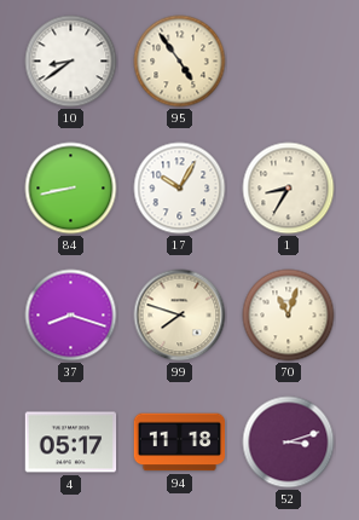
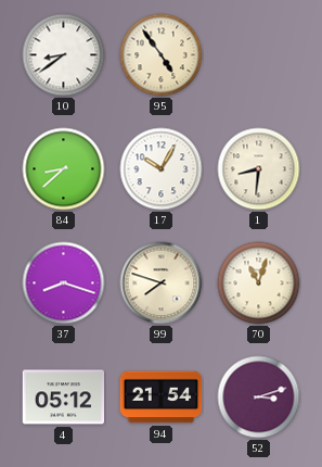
84: 8:43 -> 8:38
1: 8:35 -> 8:31
4: 05:17 -> 05:12
94: 11:18 -> 21:54
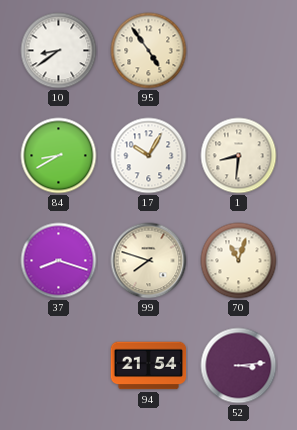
84: 8:38 -> 8:40
4: 05:12 -> none
52: 3:12 -> 3:14
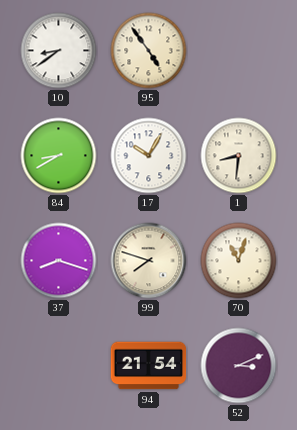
52: 3:14 -> 3:11
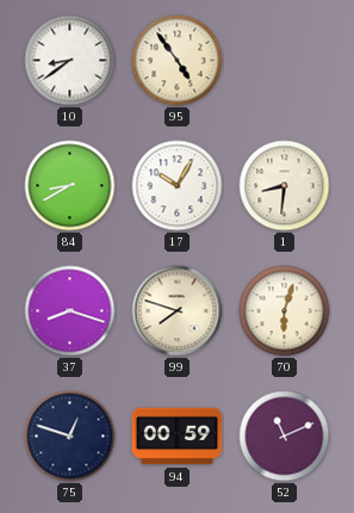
70: 11:03 -> 6:03
75: none -> 12:48
94: 21:54 -> 00:59
52: 3:11 -> 11:11
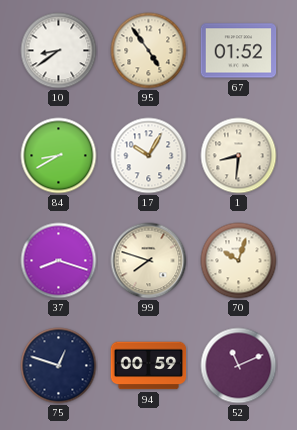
67: none -> 01:52
70: 6:03 -> 10:03
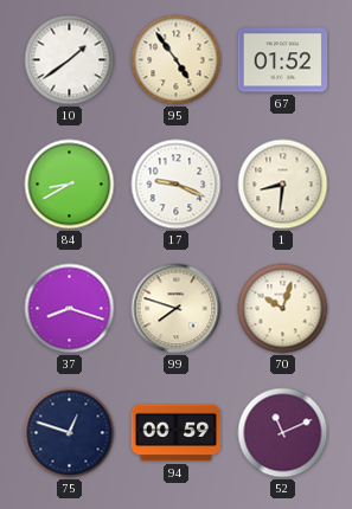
10: 8:39 -> 1:39
17: 10:05 -> 9:19
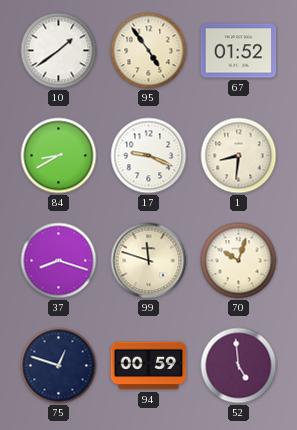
99: 7:48 -> 11:48
52: 11:11 -> 4:59
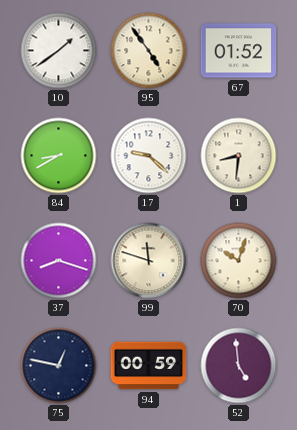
17: 9:19 -> 9:22
75: 12:48 -> 12:47
